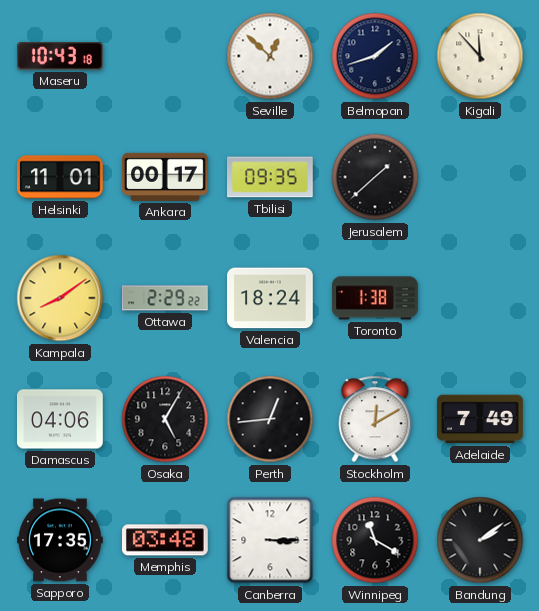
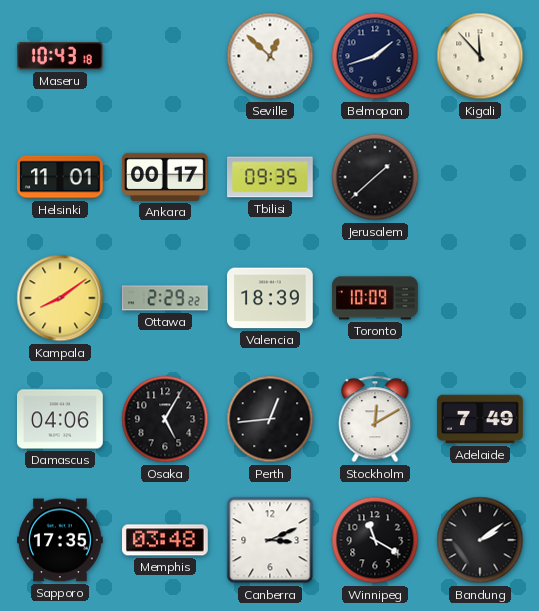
Valencia: 18:24 -> 18:39
Toronto: 1:38 -> 10:09
Canberra: 3:15 -> 3:11
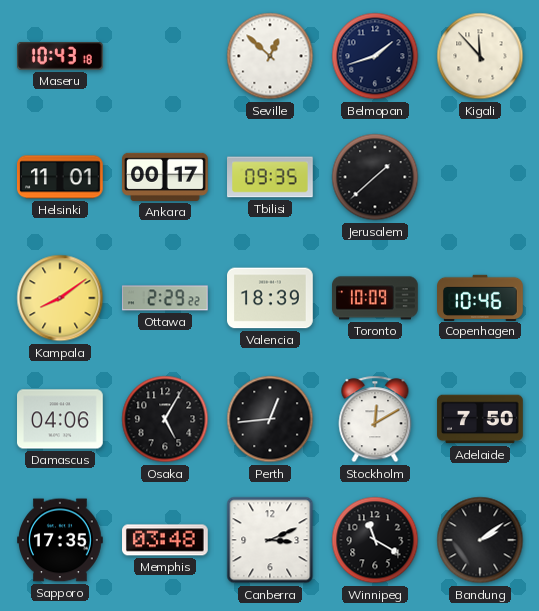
Copenhagen: none -> 10:46
Adelaide: 7:49 -> 7:50
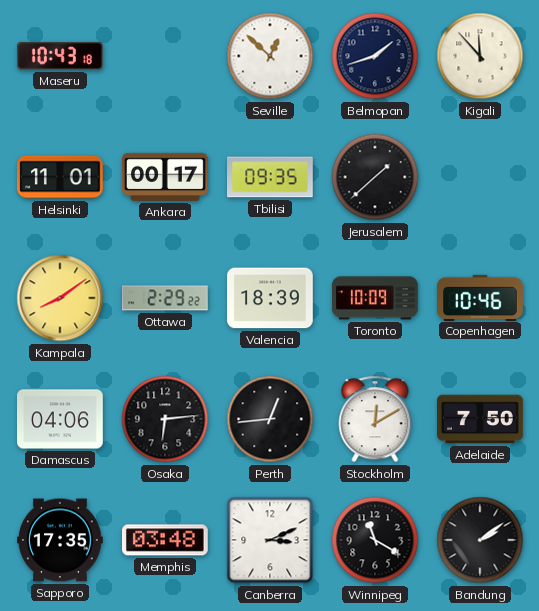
Osaka: 5:05 -> 6:14
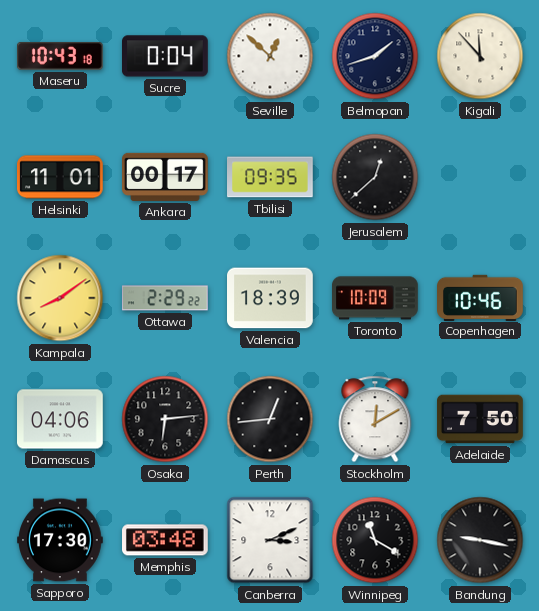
Sucre: none -> 0:04
Jerusalem: 1:38 -> 12:38
Sapporo: 17:35 -> 17:30
Bandung: 2:09 -> 9:17
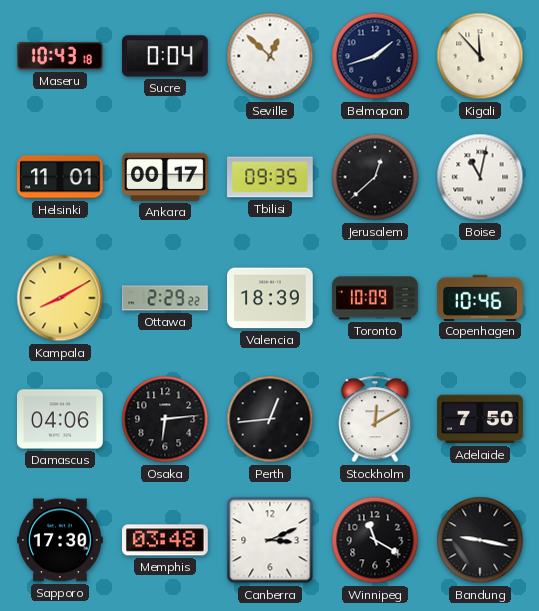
Boise: none -> 11:02
Kampala: 8:09 -> 8:10
